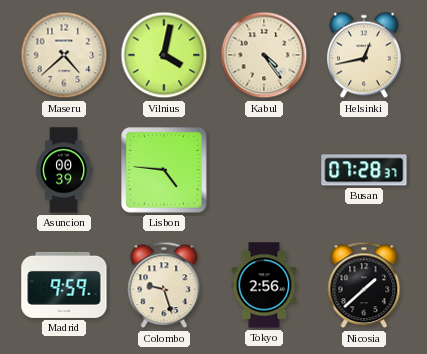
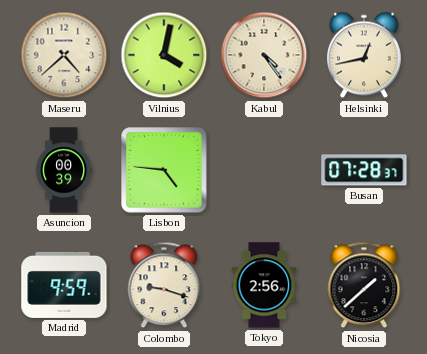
Colombo: 9:27 -> 9:18
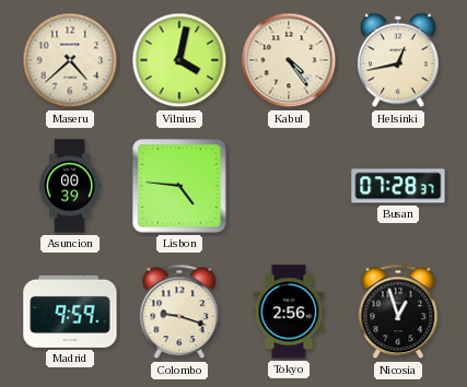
Nicosia: 1:38 -> 12:57
